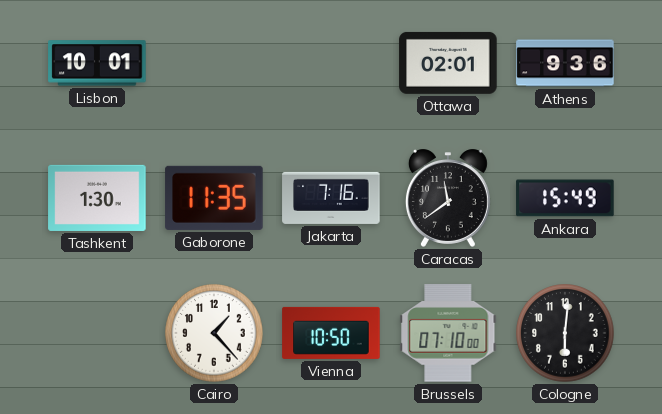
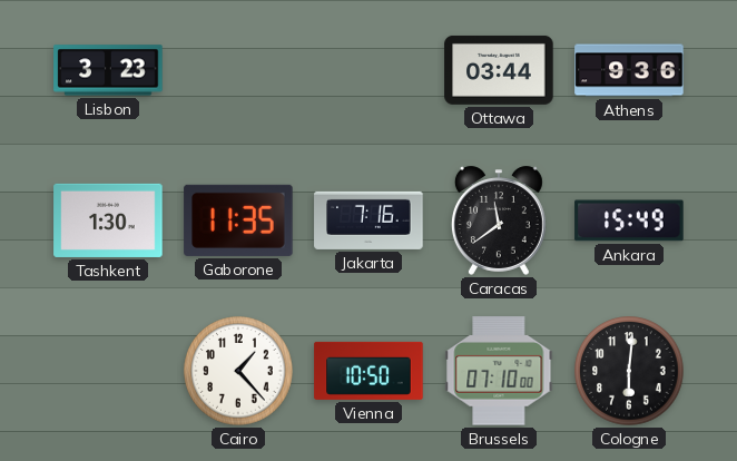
Lisbon: 10:01 -> 3:23
Ottawa: 02:01 -> 03:44
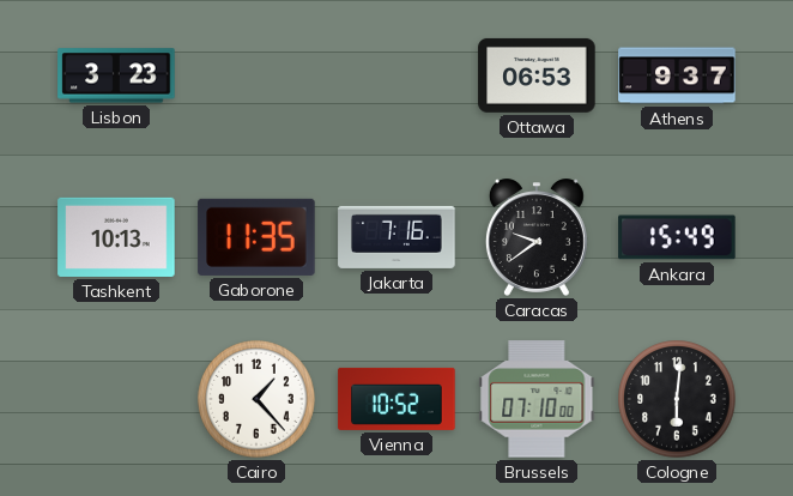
Ottawa: 03:44 -> 06:53
Athens: 9:36 -> 9:37
Tashkent: 1:30 -> 10:13
Caracas: 11:39 -> 9:39
Vienna: 10:50 -> 10:52
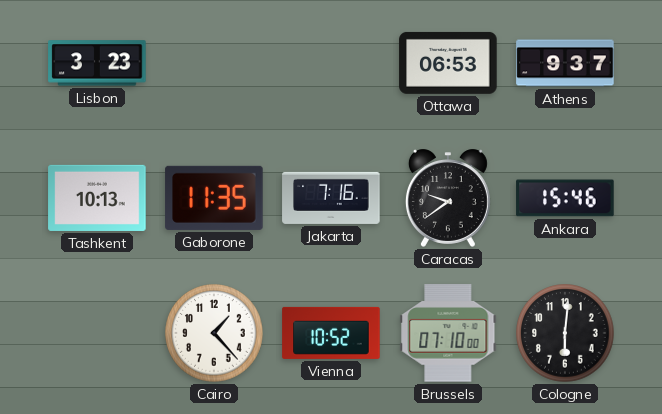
Ankara: 15:49 -> 15:46
